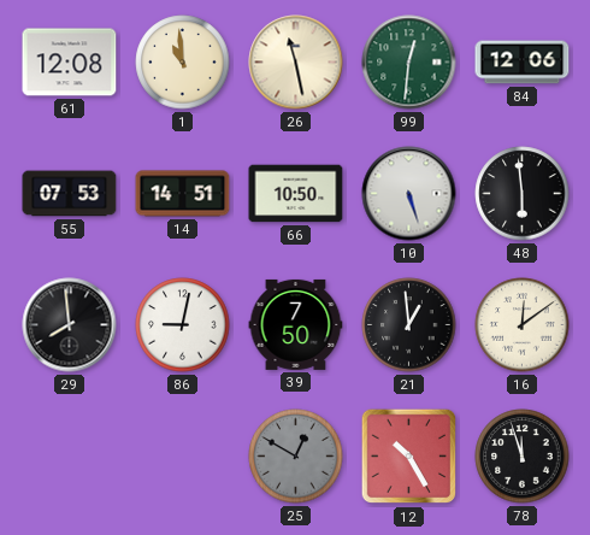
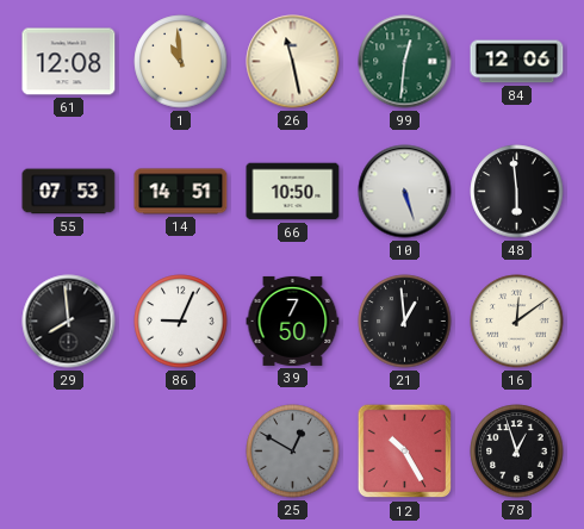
86: 9:02 -> 9:04
78: 11:57 -> 12:57
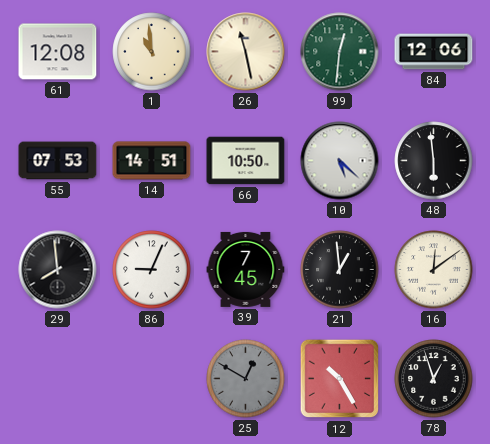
10: 5:27 -> 5:22
39: 7:50 -> 7:45
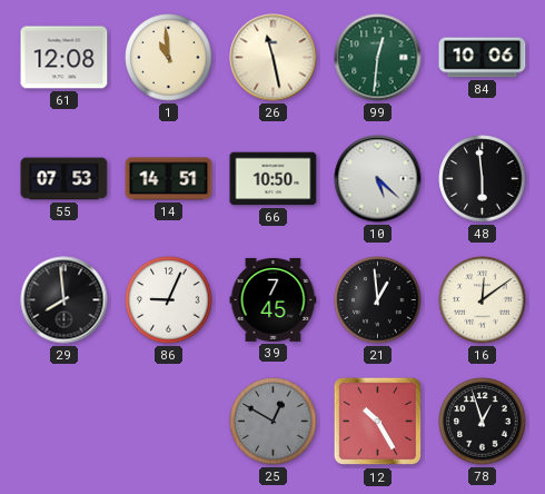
84: 12:06 -> 10:06
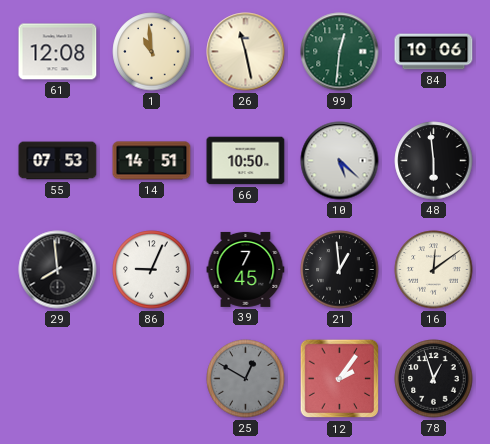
12: 10:25 -> 2:06
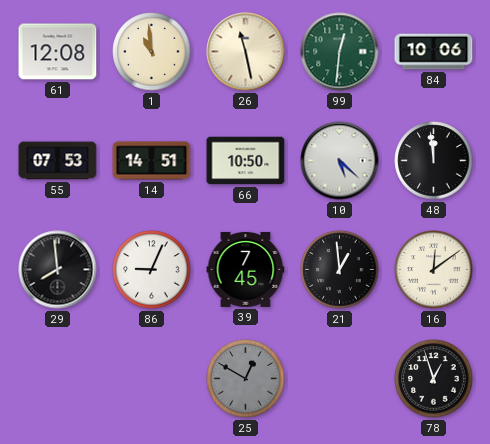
48: 5:59 -> 11:59
12: 2:06 -> none
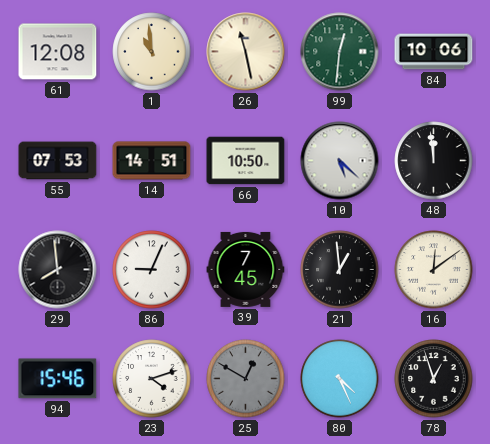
94: none -> 15:46
23: none -> 4:12
80: none -> 4:26
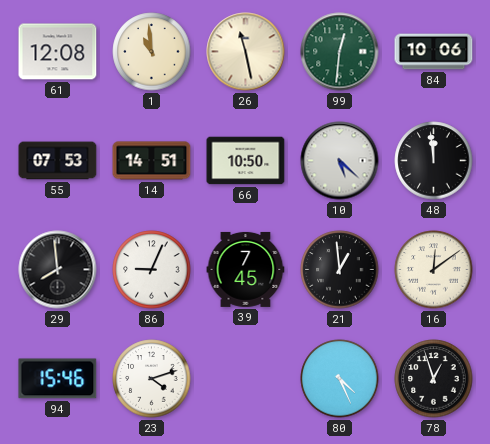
25: 12:50 -> none
